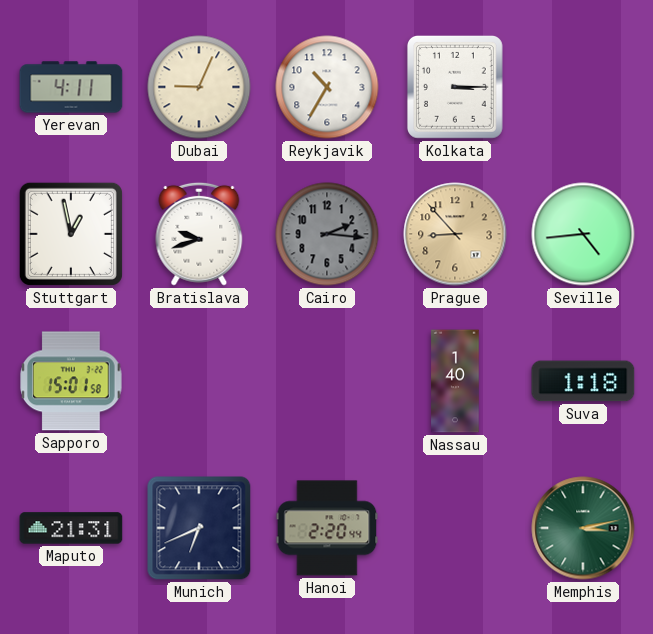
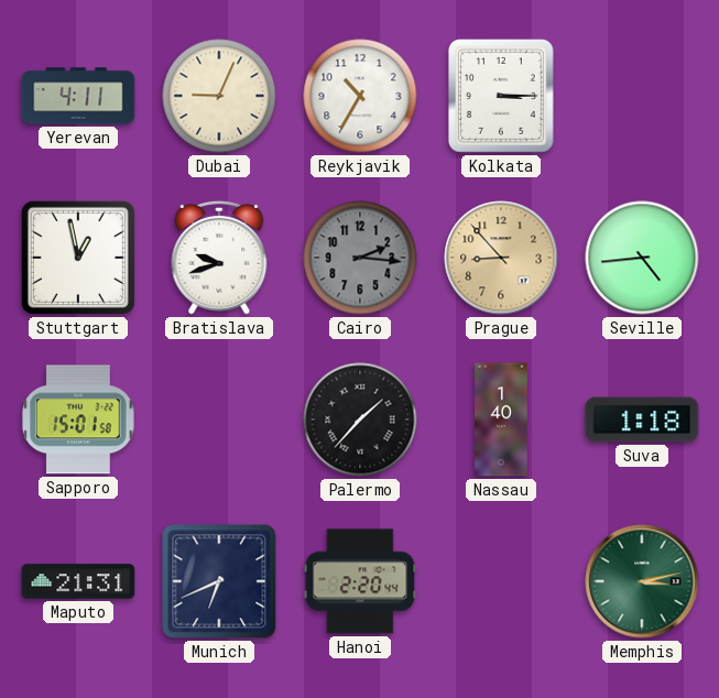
Palermo: none -> 1:37
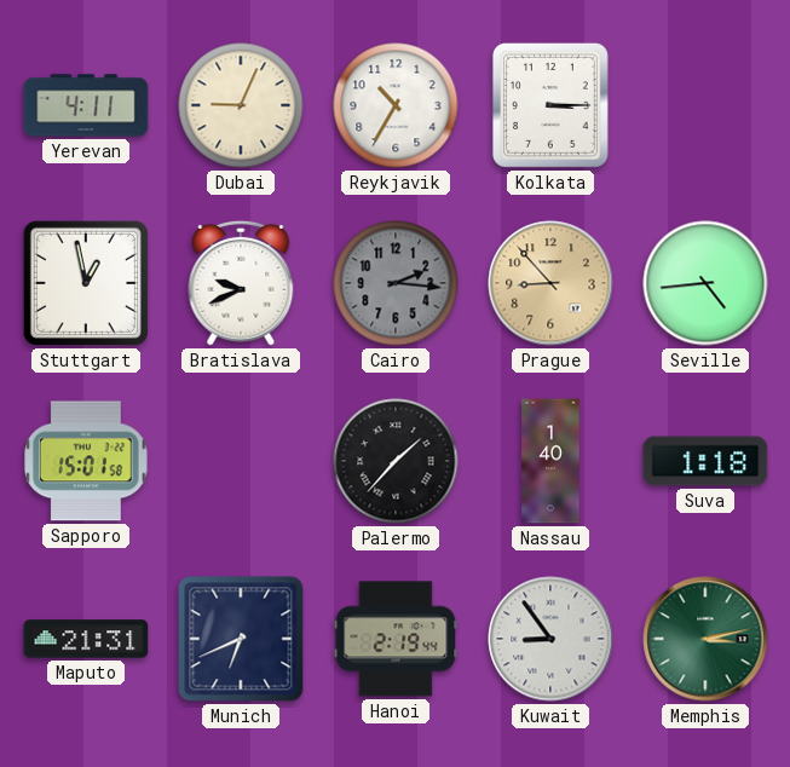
Bratislava: 9:42 -> 9:41
Hanoi: 2:20 -> 2:19
Kuwait: none -> 8:54
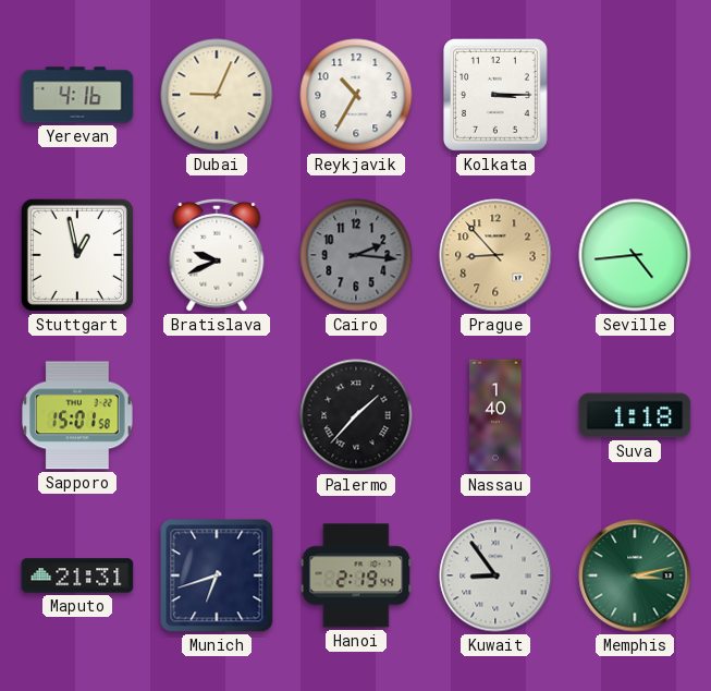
Yerevan: 4:11 -> 4:16
Munich: 6:41 -> 6:42
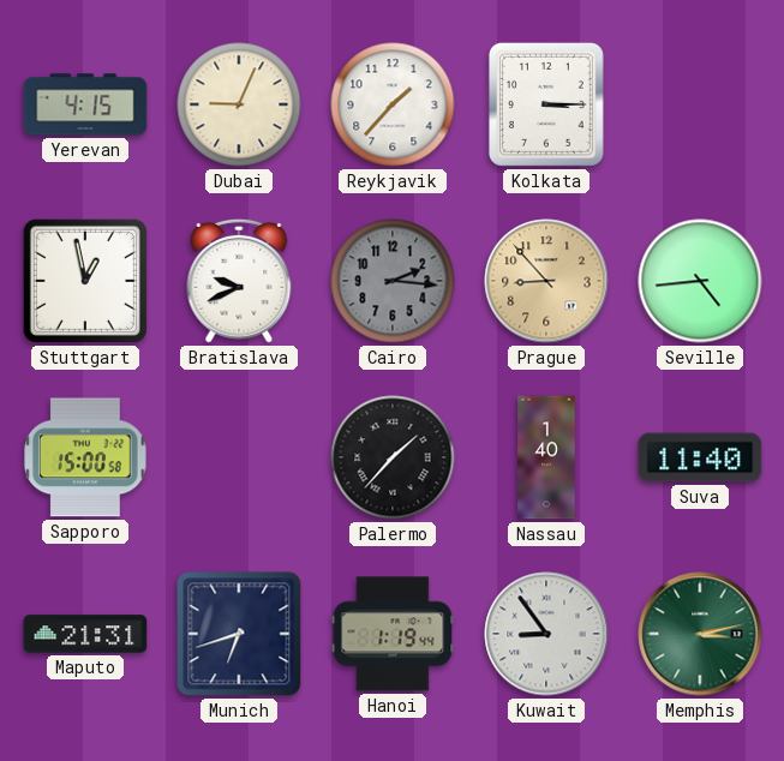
Yerevan: 4:16 -> 4:15
Reykjavik: 10:35 -> 1:37
Sapporo: 15:01 -> 15:00
Suva: 1:18 -> 11:40
Hanoi: 2:19 -> 1:19
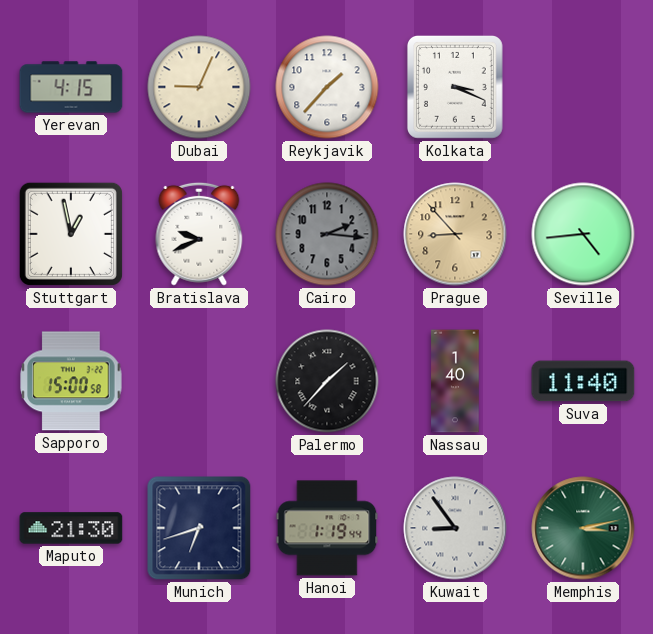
Kolkata: 3:15 -> 3:19
Maputo: 21:31 -> 21:30
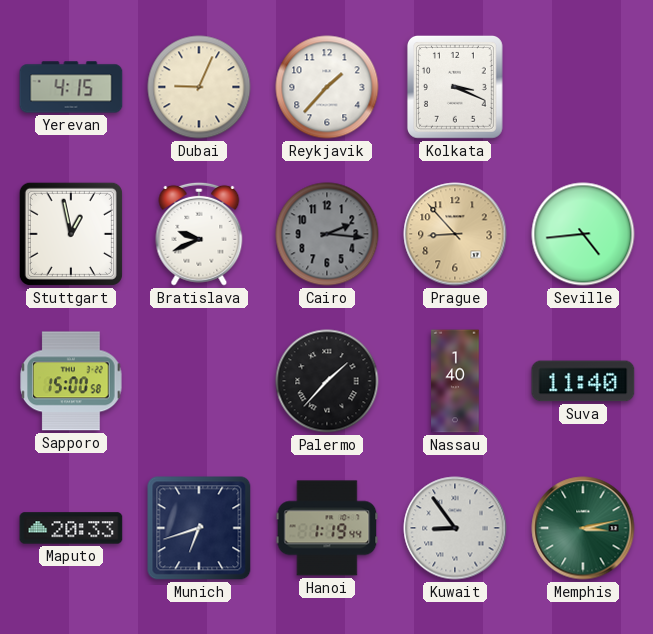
Maputo: 21:30 -> 20:33
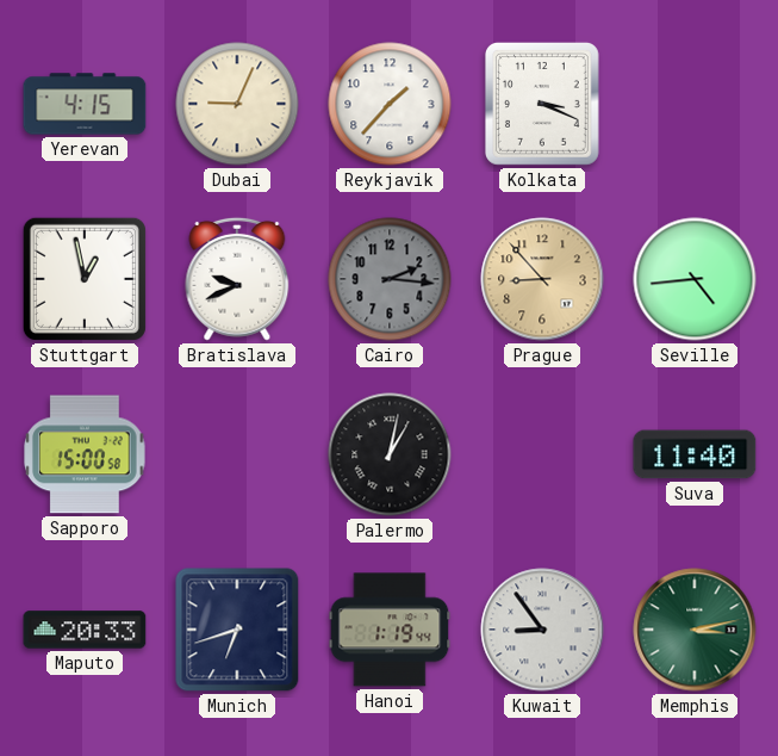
Palermo: 1:37 -> 1:02
Nassau: 1:40 -> none
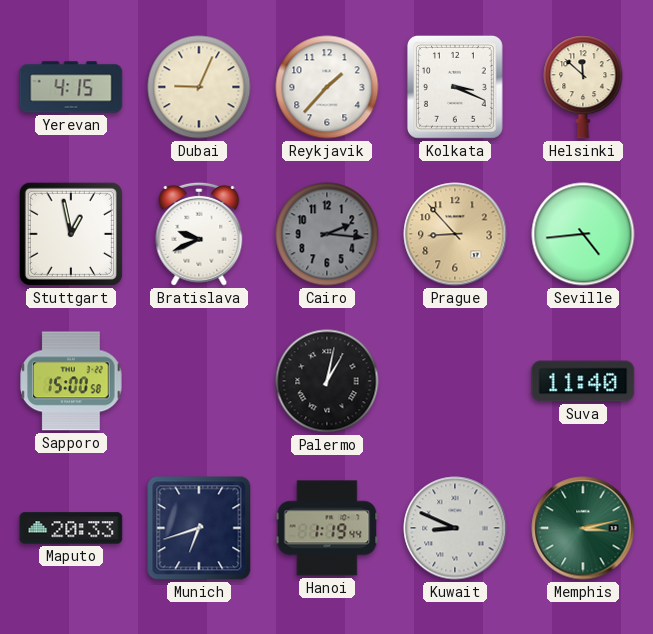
Helsinki: none -> 11:52
Kuwait: 8:54 -> 8:49
